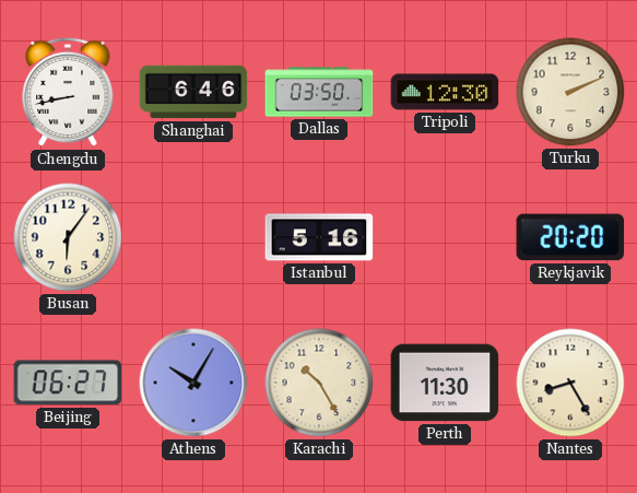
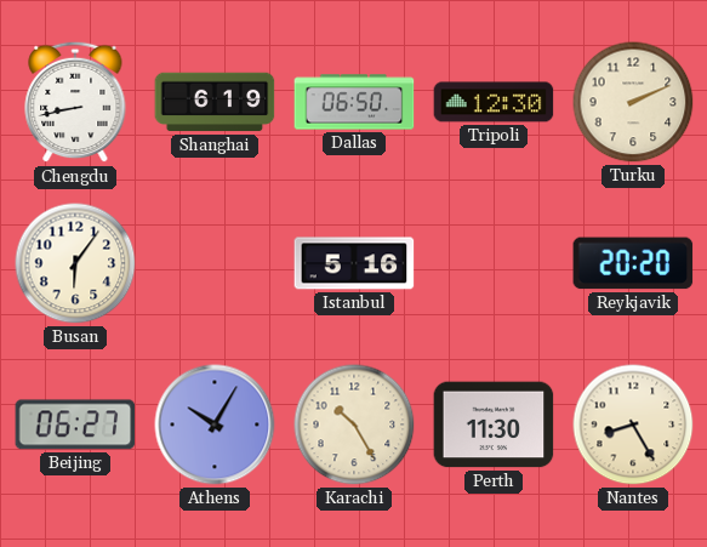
Shanghai: 6:46 -> 6:19
Dallas: 03:50 -> 06:50
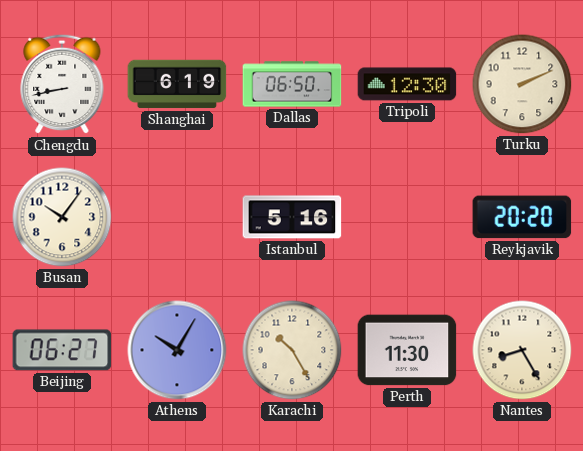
Busan: 6:06 -> 10:06
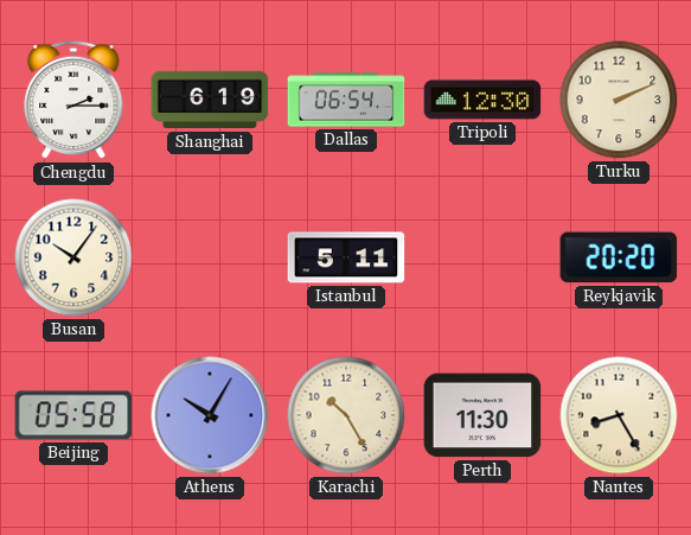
Chengdu: 8:43 -> 2:15
Dallas: 06:50 -> 06:54
Istanbul: 5:16 -> 5:11
Beijing: 06:27 -> 05:58
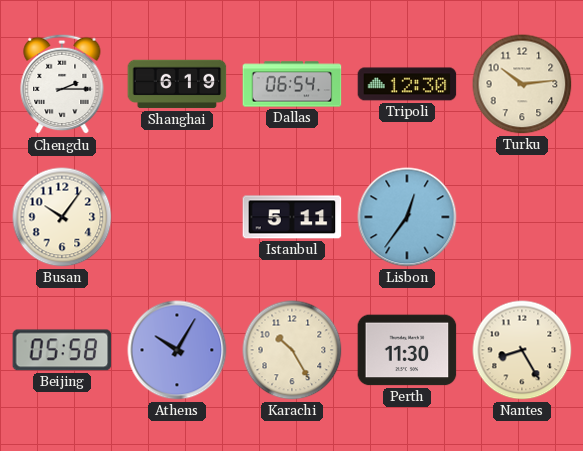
Turku: 2:11 -> 10:14
Lisbon: none -> 12:36
Reykjavik: 20:20 -> none
